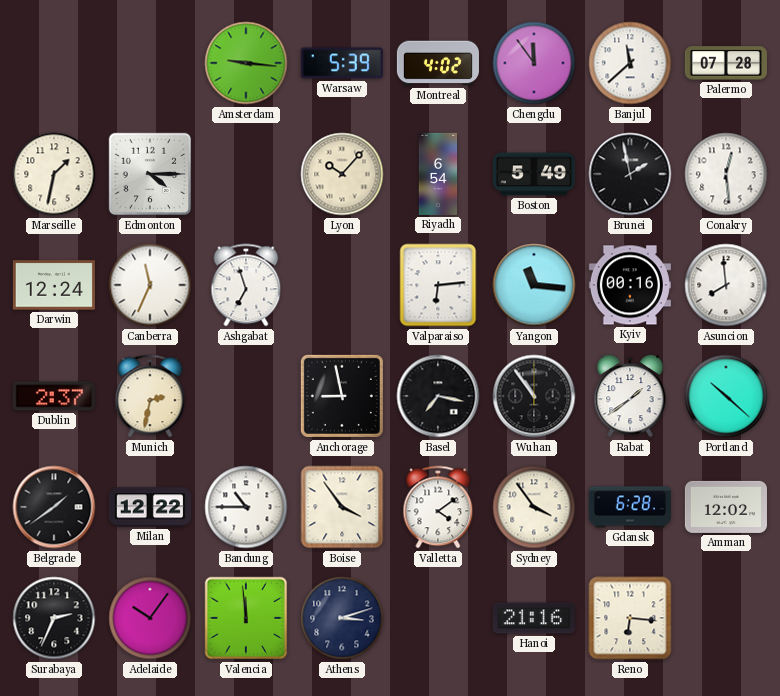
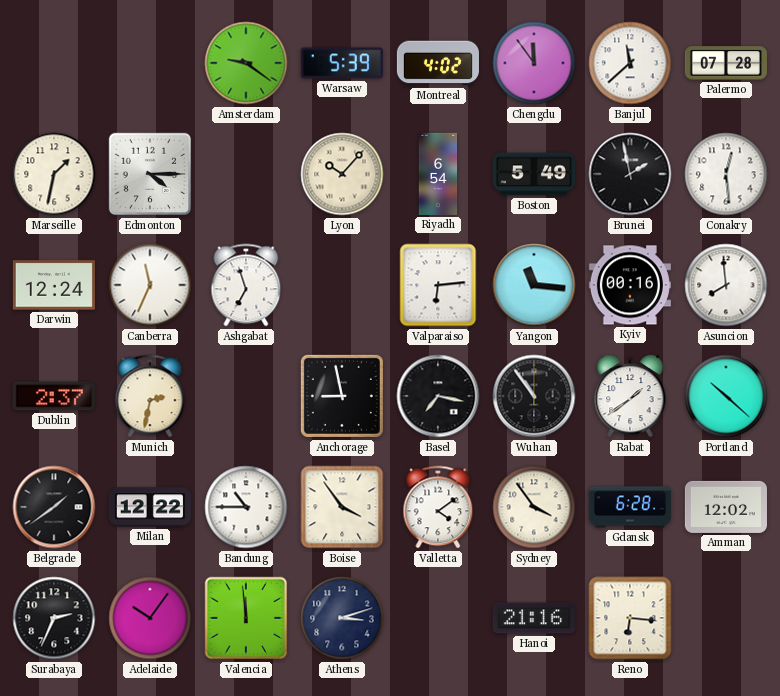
Amsterdam: 9:16 -> 9:21
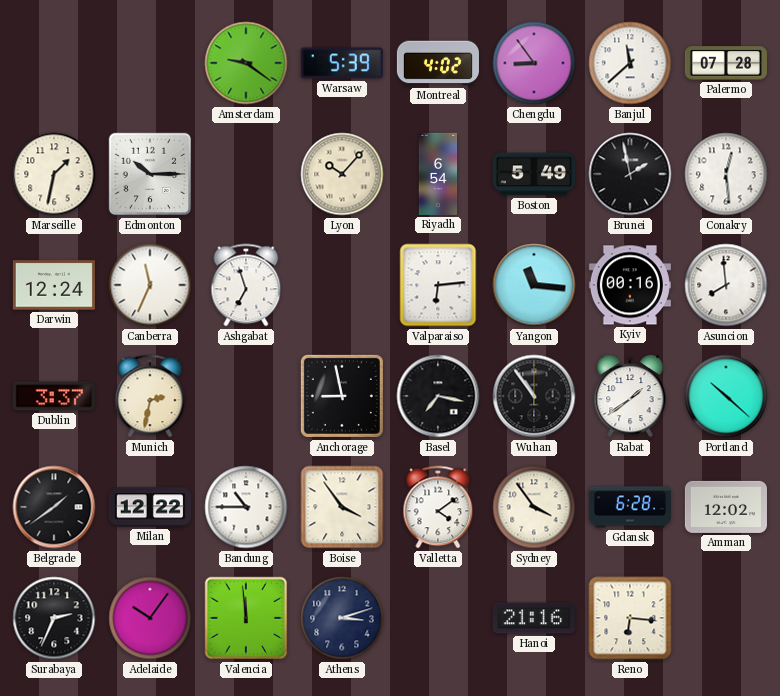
Chengdu: 11:54 -> 8:54
Edmonton: 4:15 -> 10:15
Dublin: 2:37 -> 3:37
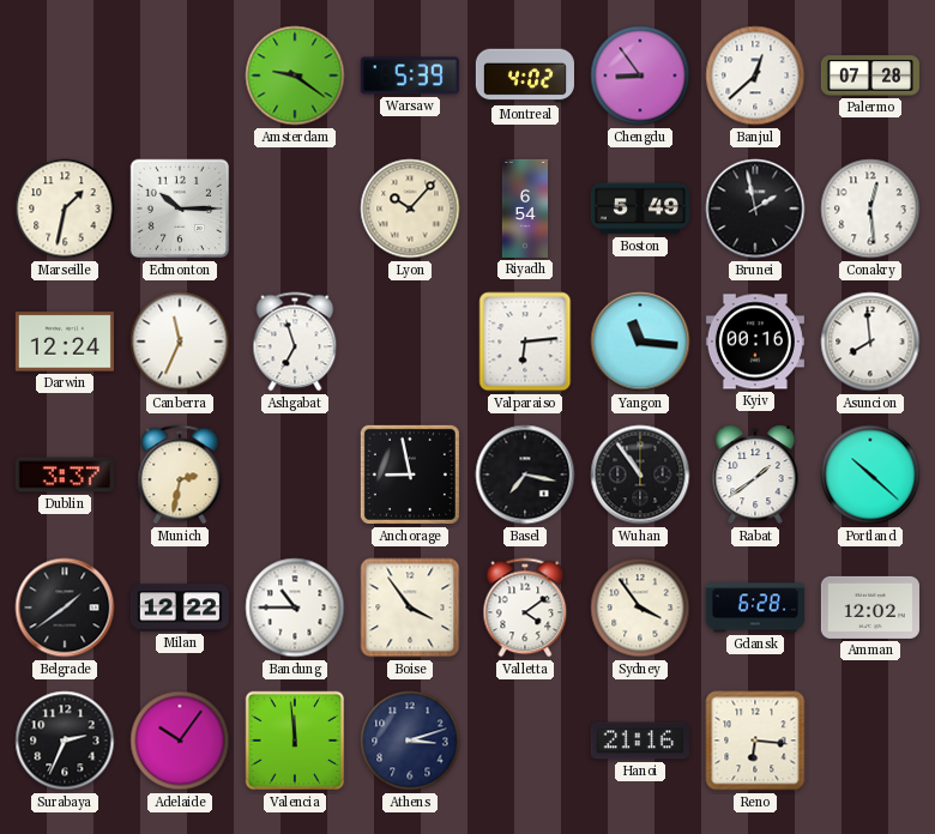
Banjul: 11:38 -> 12:38
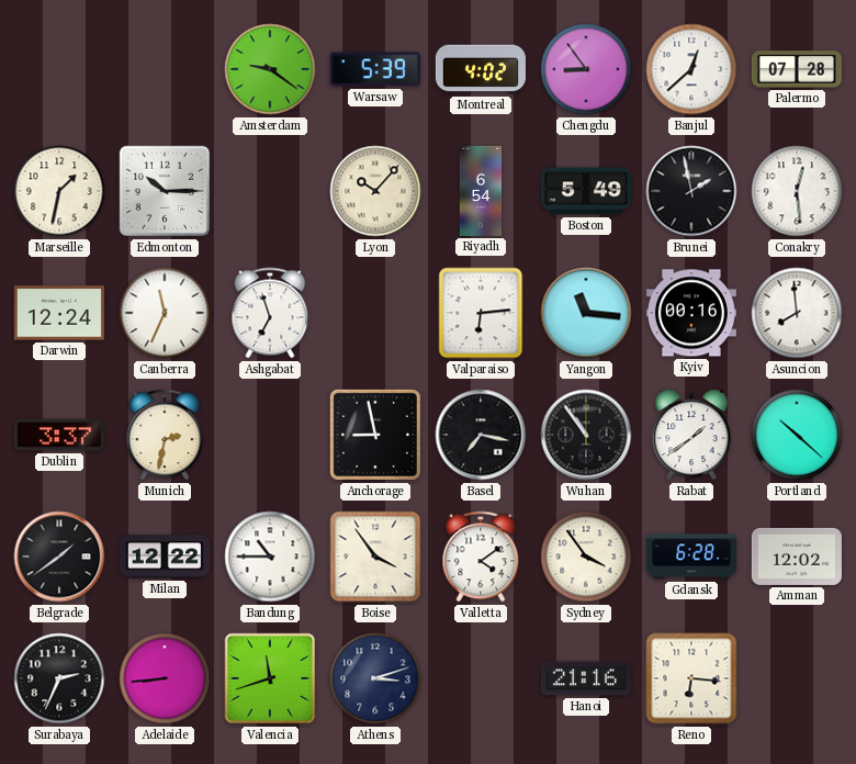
Adelaide: 10:06 -> 8:44
Valencia: 11:59 -> 11:42
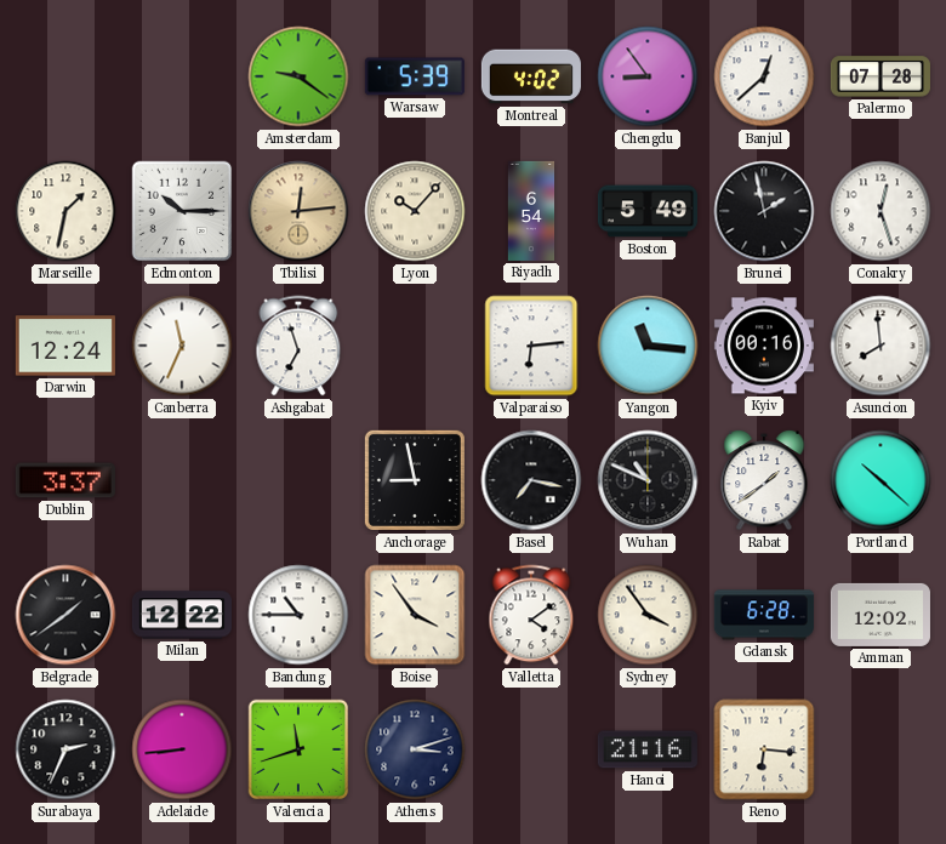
Tbilisi: none -> 12:14
Conakry: 12:29 -> 12:27
Munich: 2:32 -> none
Wuhan: 10:54 -> 10:49
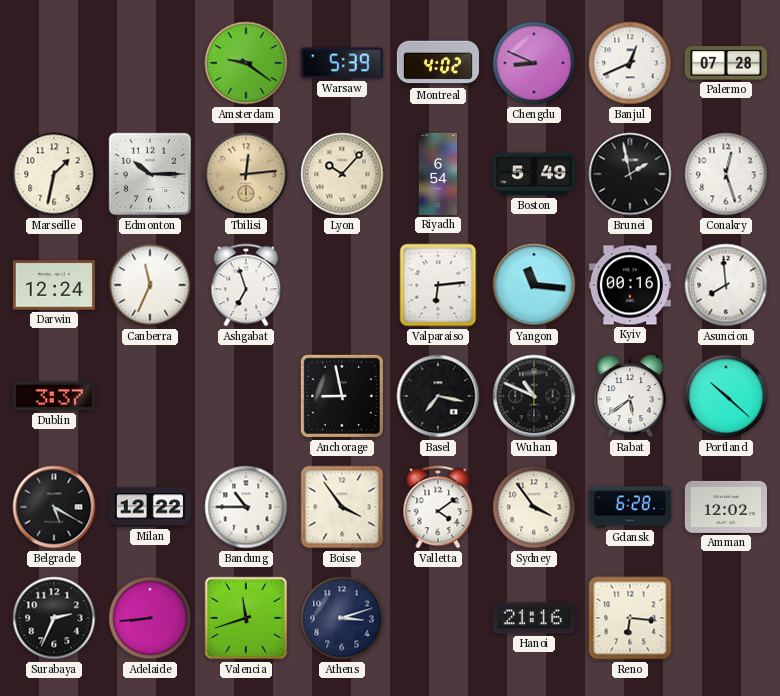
Chengdu: 8:54 -> 8:49
Banjul: 12:38 -> 12:41
Rabat: 1:39 -> 5:39
Belgrade: 1:39 -> 5:20
